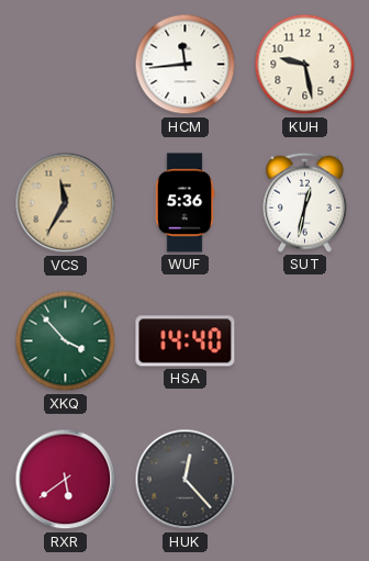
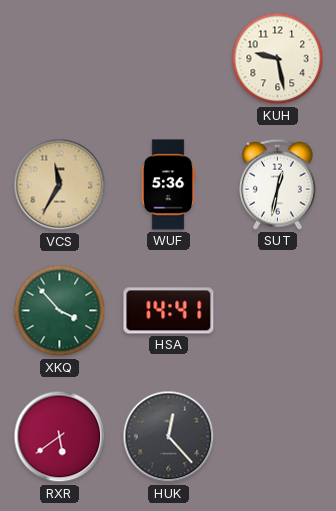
HCM: 11:44 -> none
HSA: 14:40 -> 14:41
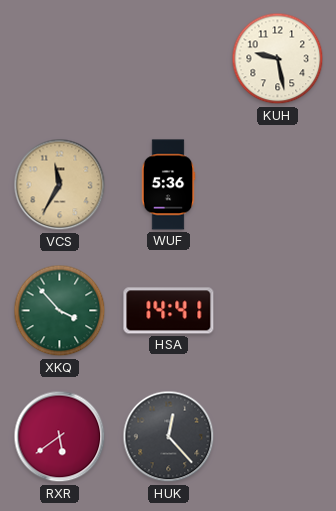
SUT: 12:32 -> none
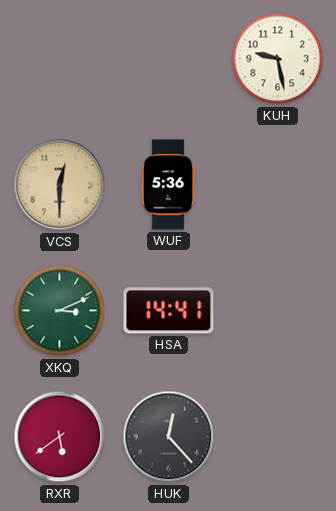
VCS: 11:35 -> 12:30
XKQ: 3:53 -> 3:11
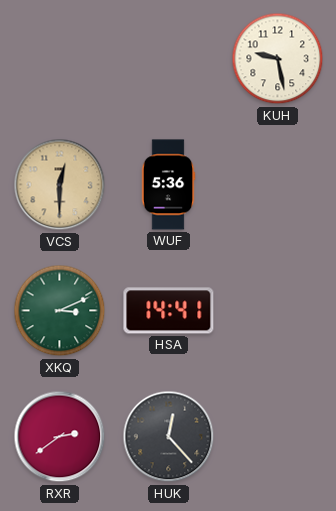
RXR: 5:39 -> 2:39
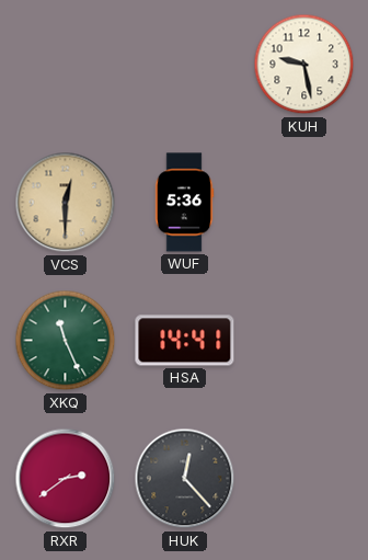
XKQ: 3:11 -> 11:26
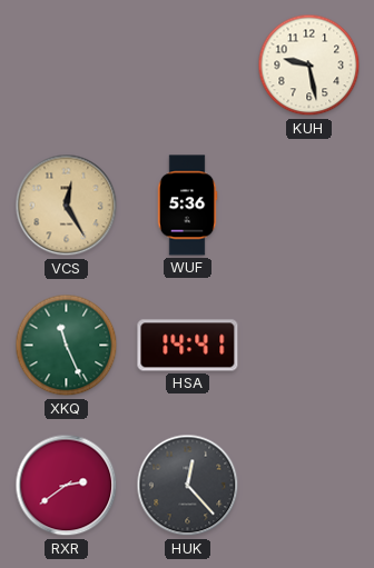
VCS: 12:30 -> 12:25
